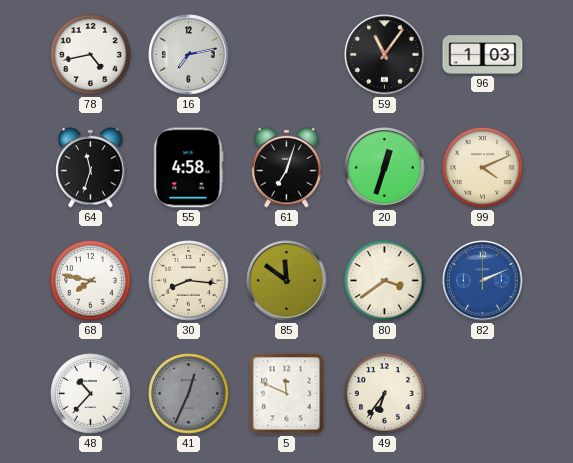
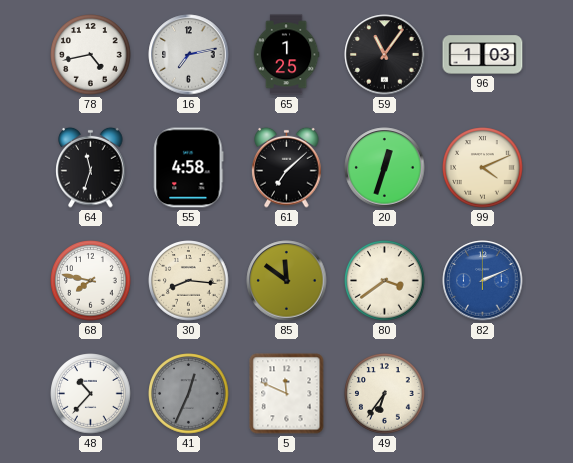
65: none -> 1:25
61: 7:03 -> 7:08
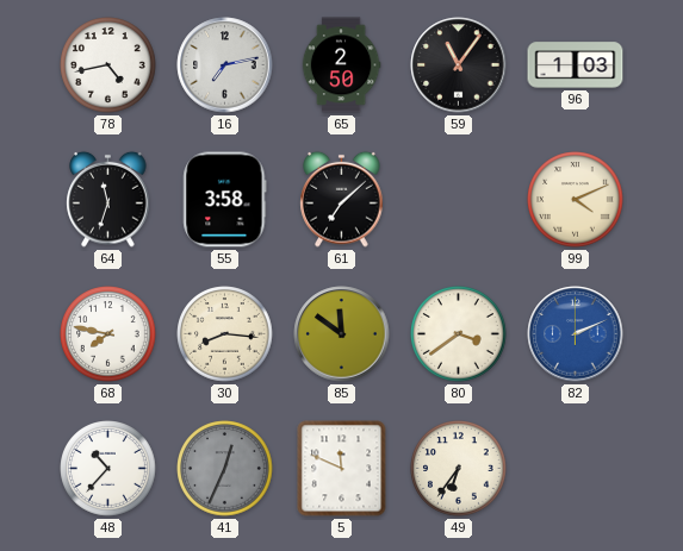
65: 1:25 -> 2:50
55: 4:58 -> 3:58
20: 12:33 -> none
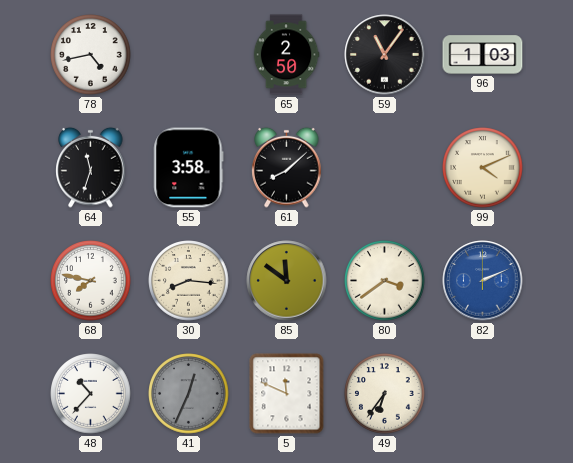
16: 7:13 -> none
61: 7:08 -> 8:08
